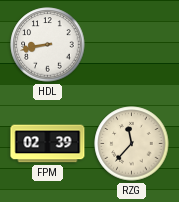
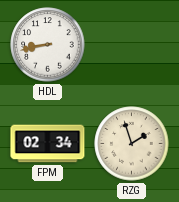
FPM: 02:39 -> 02:34
RZG: 11:37 -> 1:57
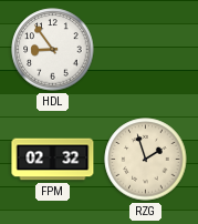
HDL: 8:43 -> 8:54
FPM: 02:34 -> 02:32
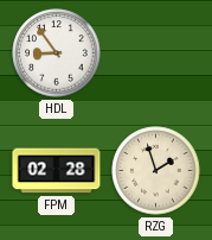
FPM: 02:32 -> 02:28
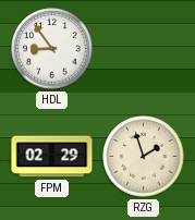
FPM: 02:28 -> 02:29
